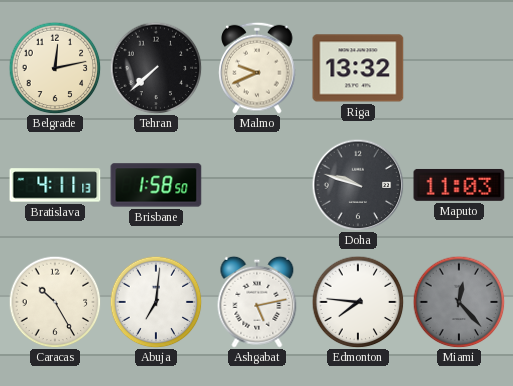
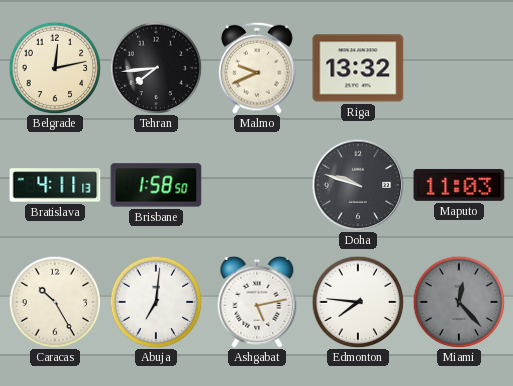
Tehran: 7:38 -> 7:44
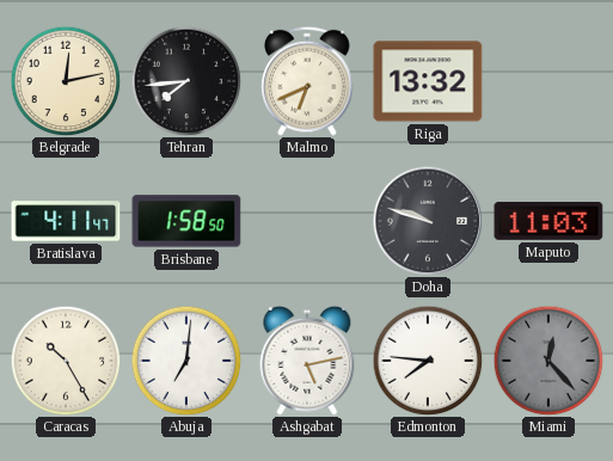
Malmo: 9:41 -> 6:41
Bratislava: 4:11:13 -> 4:11:47
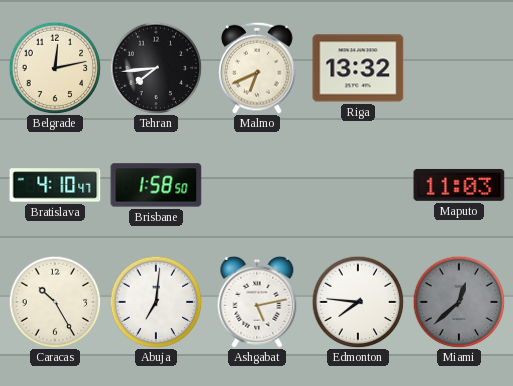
Bratislava: 4:11 -> 4:10
Doha: 9:48 -> none
Miami: 12:23 -> 12:38
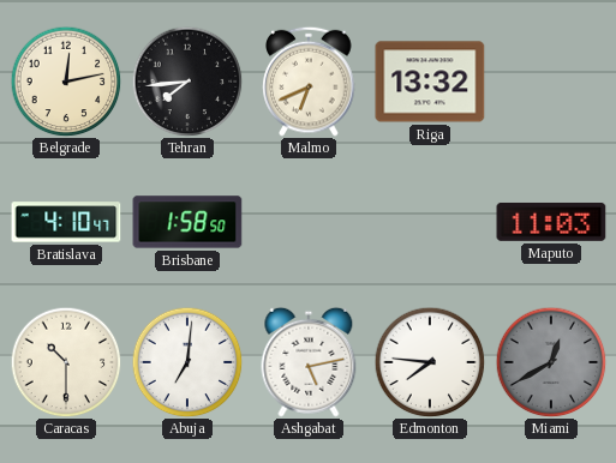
Caracas: 10:25 -> 10:30
Miami: 12:38 -> 12:40
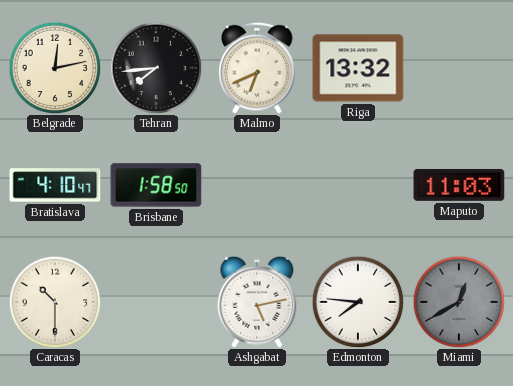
Abuja: 7:01 -> none
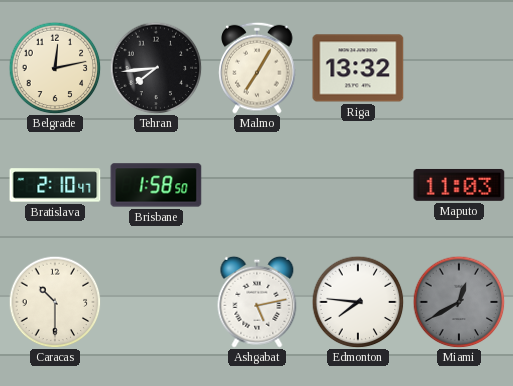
Malmo: 6:41 -> 7:05
Bratislava: 4:10 -> 2:10
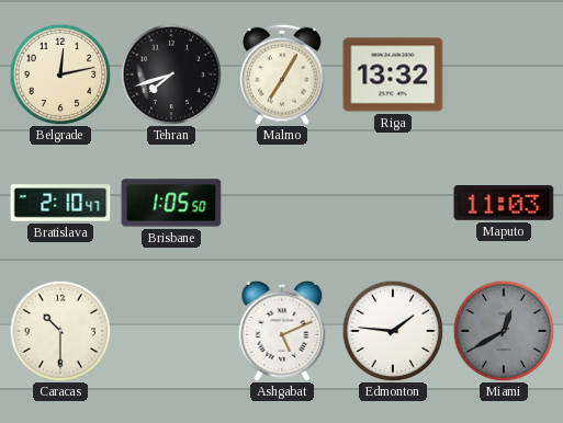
Tehran: 7:44 -> 7:42
Brisbane: 1:58 -> 1:05
Ashgabat: 5:13 -> 5:11
Edmonton: 7:46 -> 1:46
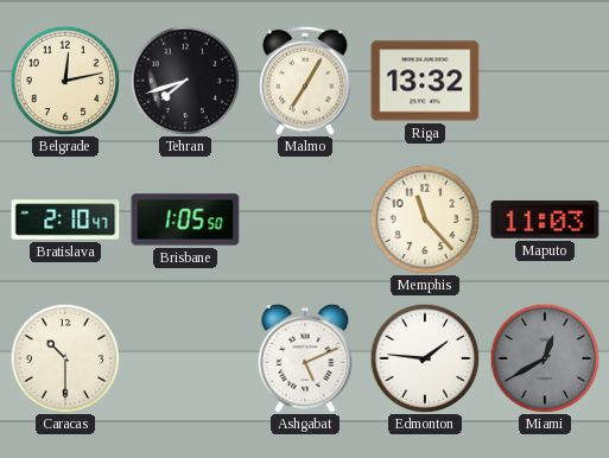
Memphis: none -> 11:23
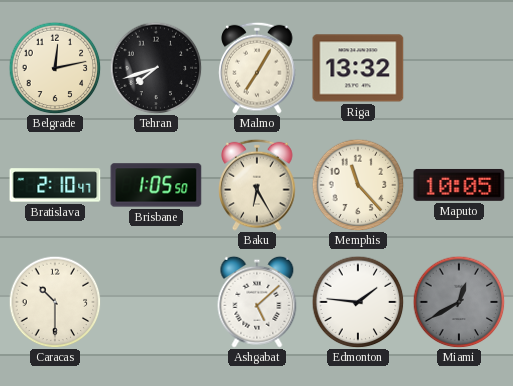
Baku: none -> 6:25
Maputo: 11:03 -> 10:05
Ashgabat: 5:11 -> 5:08
